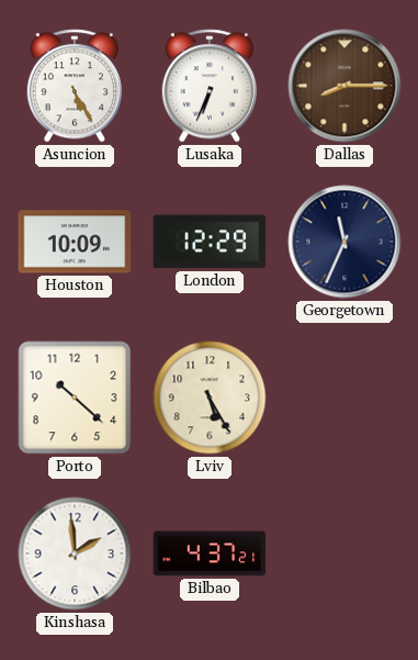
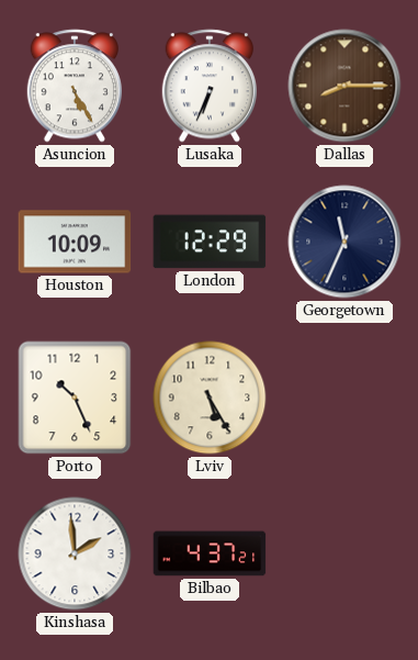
Porto: 10:22 -> 10:26
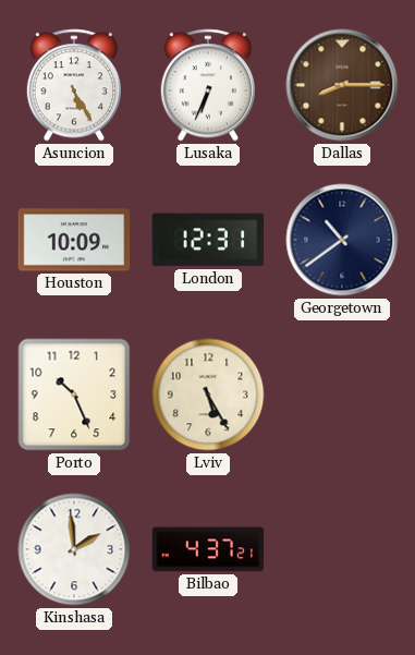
London: 12:29 -> 12:31
Georgetown: 11:34 -> 10:39
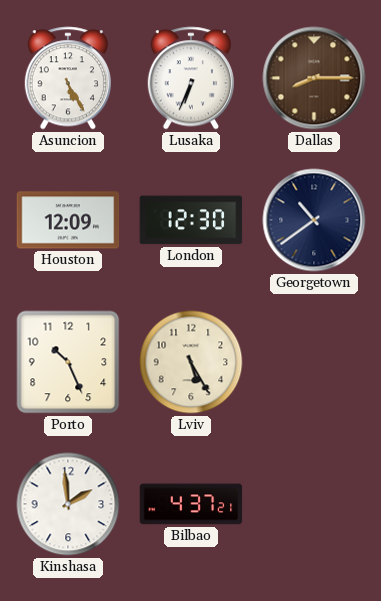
Houston: 10:09 -> 12:09
London: 12:31 -> 12:30
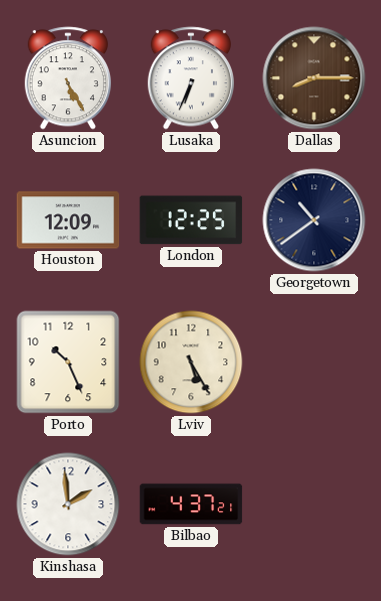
London: 12:30 -> 12:25
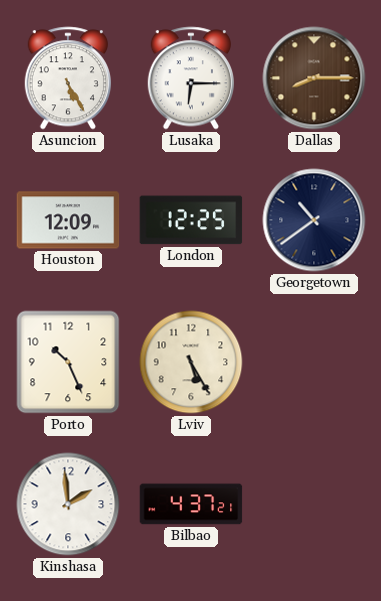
Lusaka: 6:34 -> 6:15
